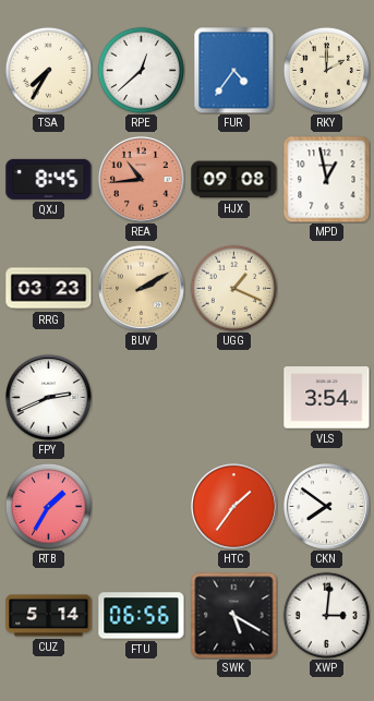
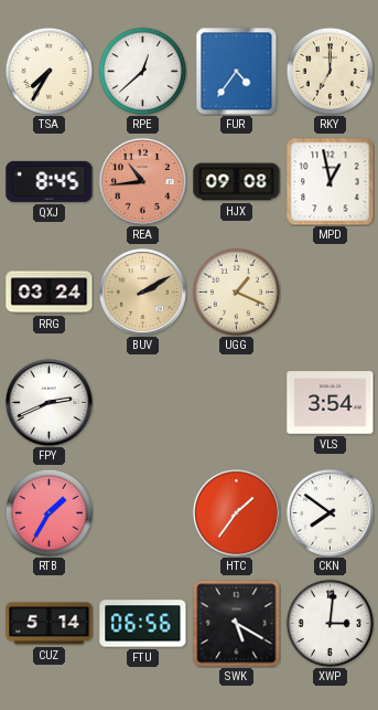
RKY: 2:00 -> 7:00
RRG: 03:23 -> 03:24
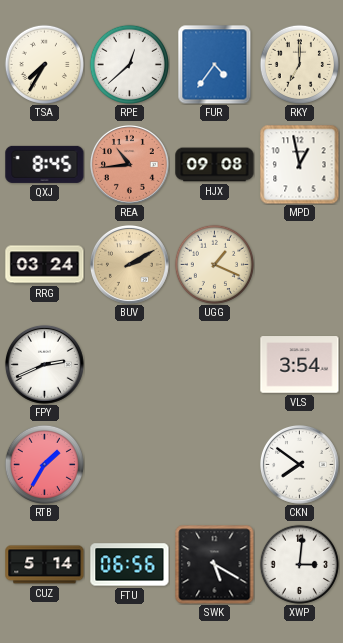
HTC: 1:36 -> none
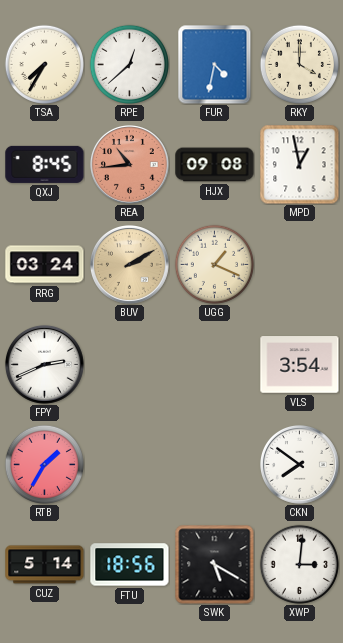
FUR: 4:36 -> 4:32
RKY: 7:00 -> 4:00
FTU: 06:56 -> 18:56
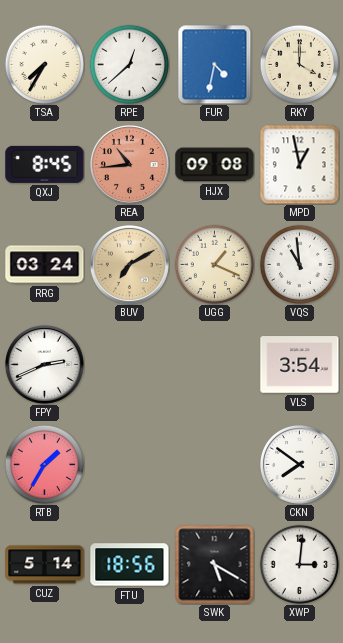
BUV: 2:10 -> 7:10
VQS: none -> 10:59
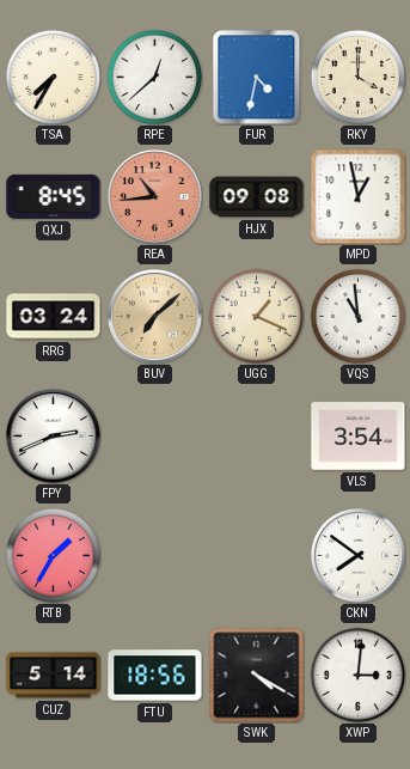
BUV: 7:10 -> 7:08
SWK: 5:20 -> 4:20
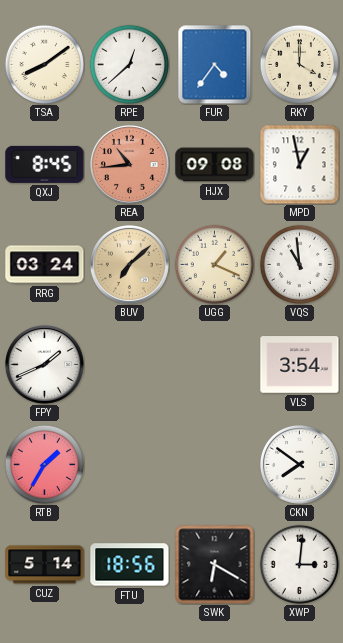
TSA: 7:35 -> 8:09
FUR: 4:32 -> 4:36
FPY: 2:41 -> 1:41
SWK: 4:20 -> 6:20
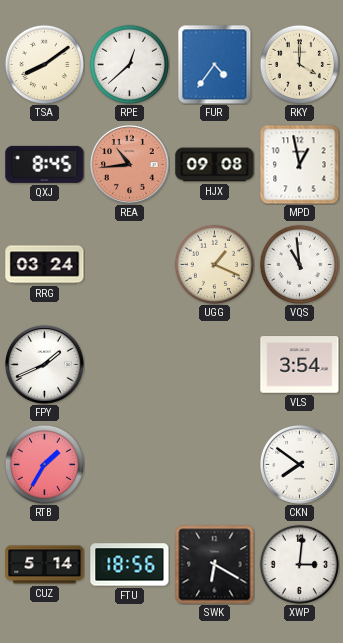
BUV: 7:08 -> none
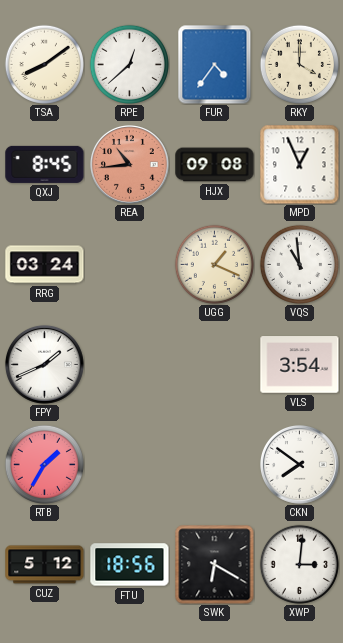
MPD: 12:58 -> 12:56
CUZ: 5:14 -> 5:12
